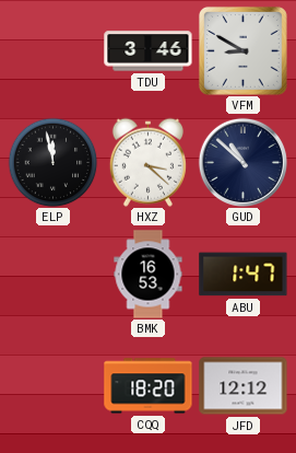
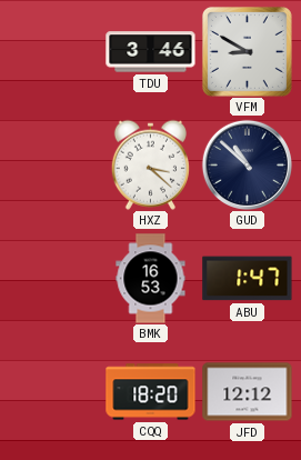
ELP: 11:58 -> none
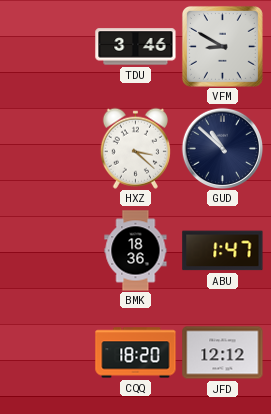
BMK: 16:53 -> 18:36
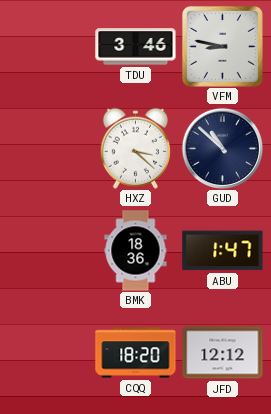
VFM: 8:50 -> 8:47
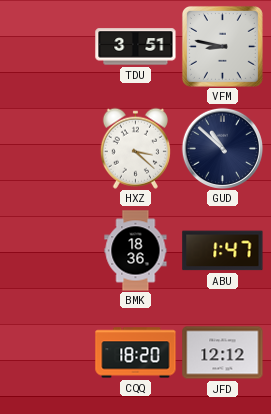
TDU: 3:46 -> 3:51
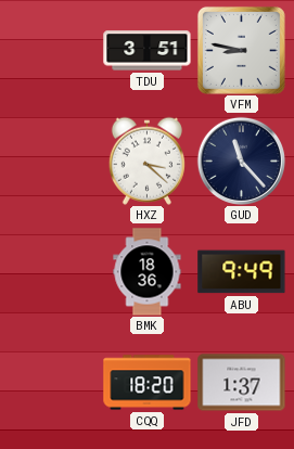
GUD: 10:52 -> 11:23
ABU: 1:47 -> 9:49
JFD: 12:12 -> 1:37
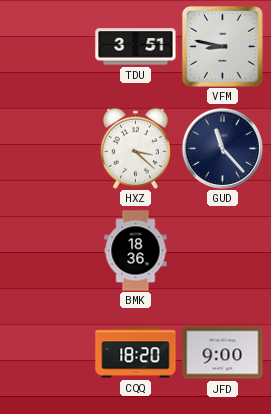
ABU: 9:49 -> none
JFD: 1:37 -> 9:00
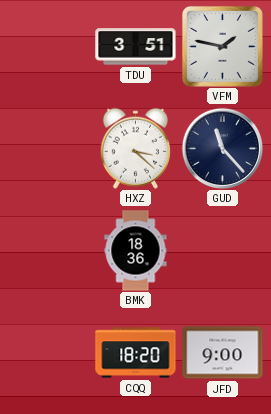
VFM: 8:47 -> 1:47
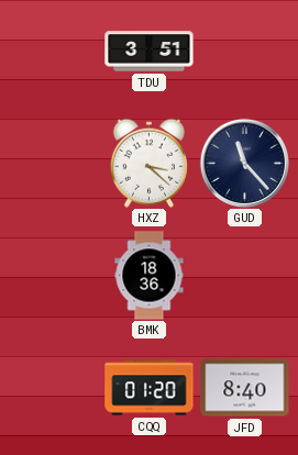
VFM: 1:47 -> none
CQQ: 18:20 -> 01:20
JFD: 9:00 -> 8:40
